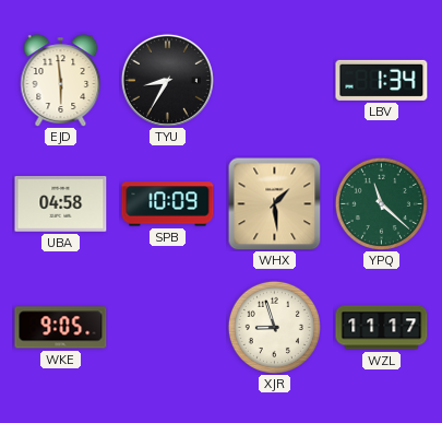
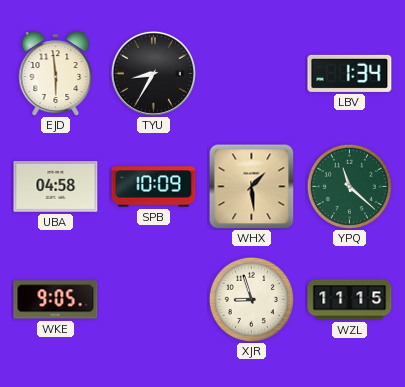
WZL: 11:17 -> 11:15
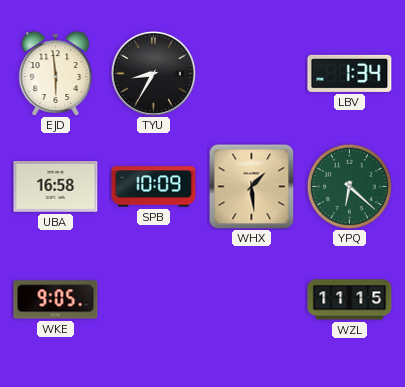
UBA: 04:58 -> 16:58
YPQ: 11:22 -> 6:22
XJR: 8:57 -> none
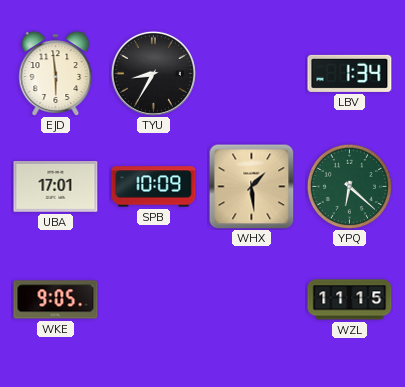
UBA: 16:58 -> 17:01
